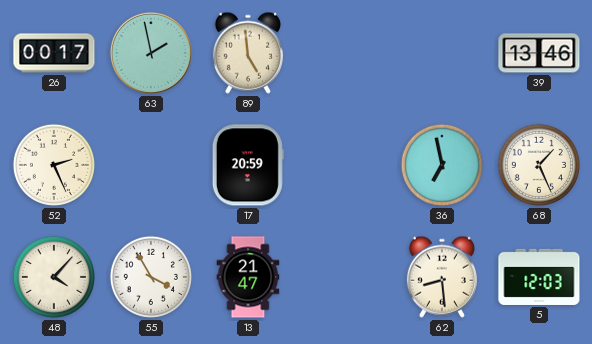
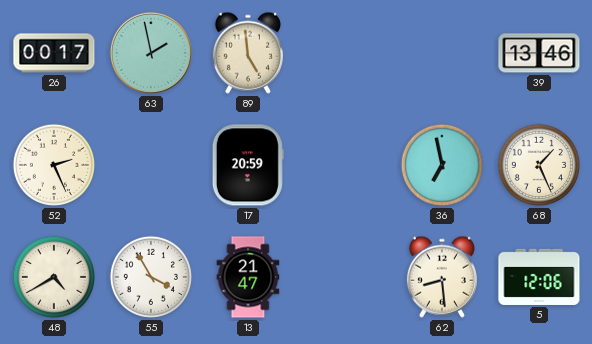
48: 4:07 -> 4:40
5: 12:03 -> 12:06
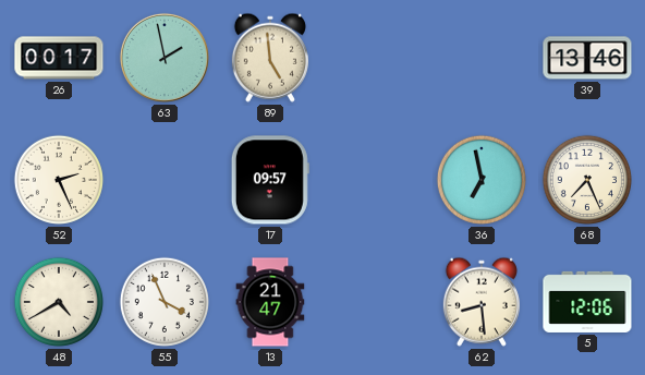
17: 20:59 -> 09:57
68: 1:26 -> 7:26
55: 3:55 -> 3:56
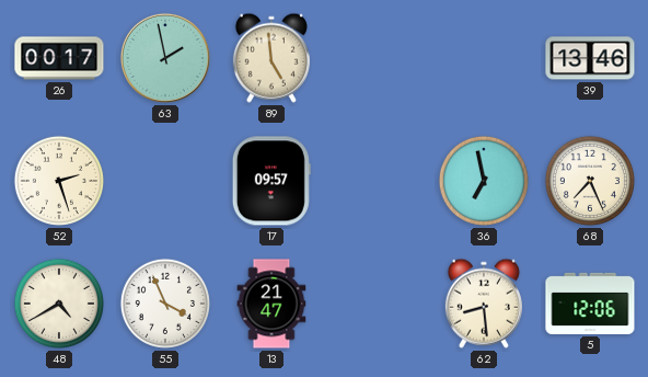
52: 2:26 -> 2:27
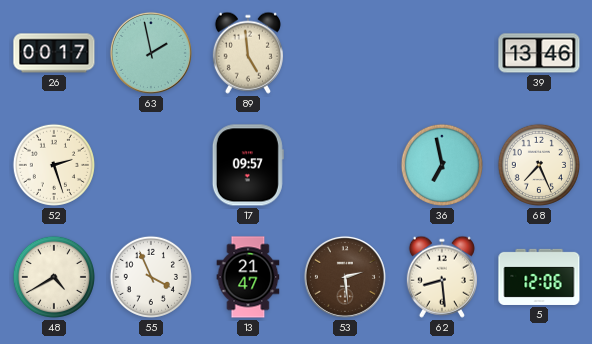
53: none -> 2:29
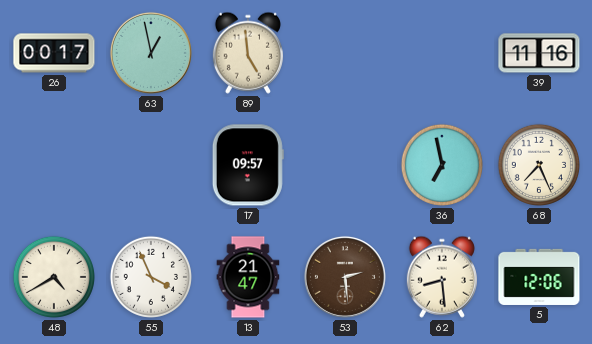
63: 1:58 -> 12:58
39: 13:46 -> 11:16
52: 2:27 -> none
